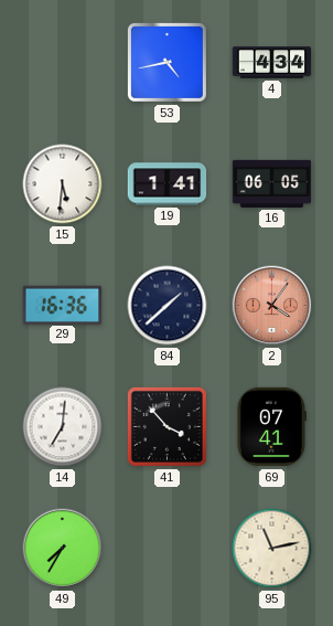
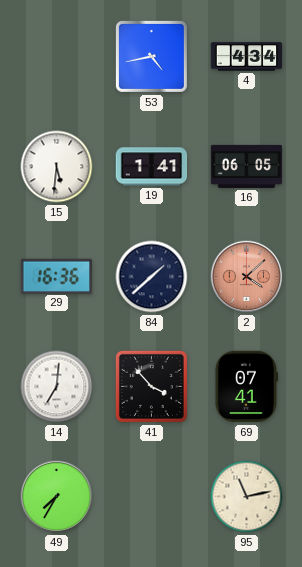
2: 4:06 -> 4:08
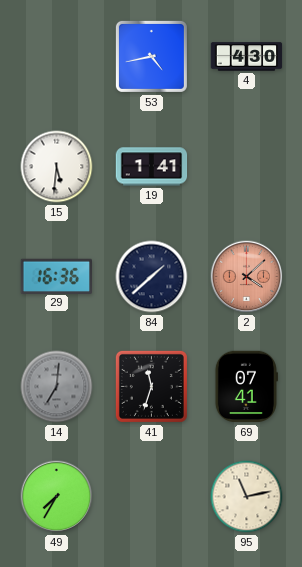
4: 4:34 -> 4:30
16: 06:05 -> none
14 dial: white -> grey
41: 3:53 -> 11:33
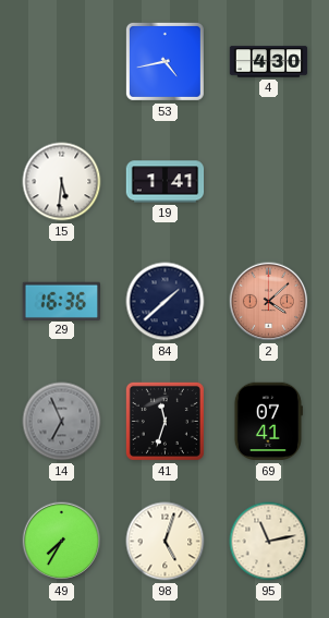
14: 7:01 -> 6:56
98: none -> 5:03
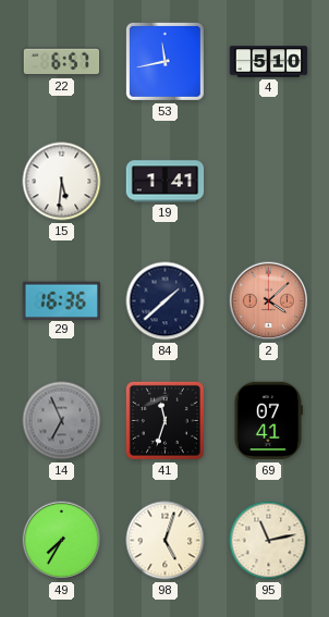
22: none -> 6:57
53: 4:43 -> 11:43
4: 4:30 -> 5:10
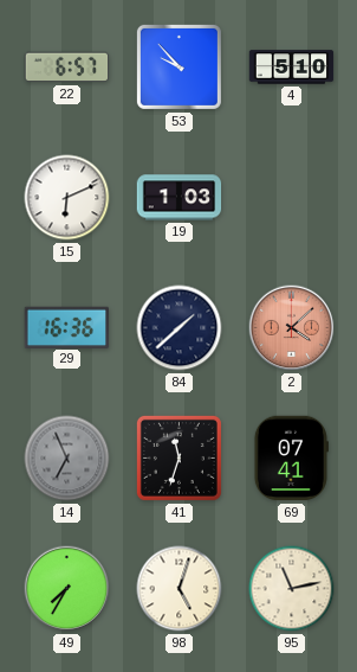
53: 11:43 -> 9:53
15: 5:31 -> 6:11
19: 1:41 -> 1:03
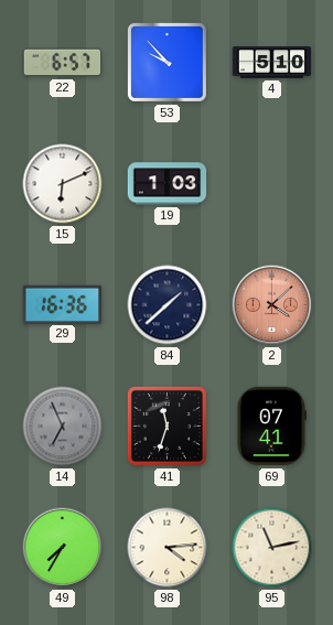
98: 5:03 -> 4:14
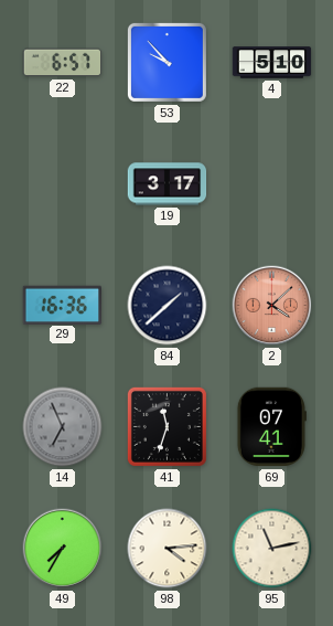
15: 6:11 -> none
19: 1:03 -> 3:17
